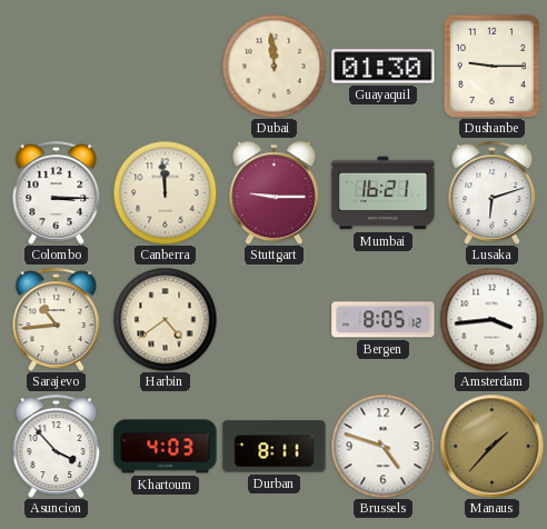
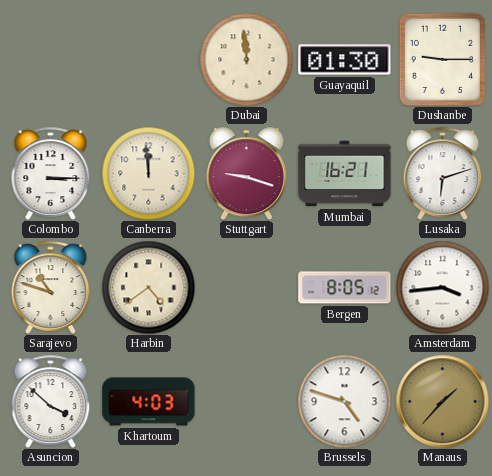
Stuttgart: 9:15 -> 9:18
Sarajevo: 10:44 -> 10:48
Asuncion: 3:53 -> 3:52
Durban: 8:11 -> none
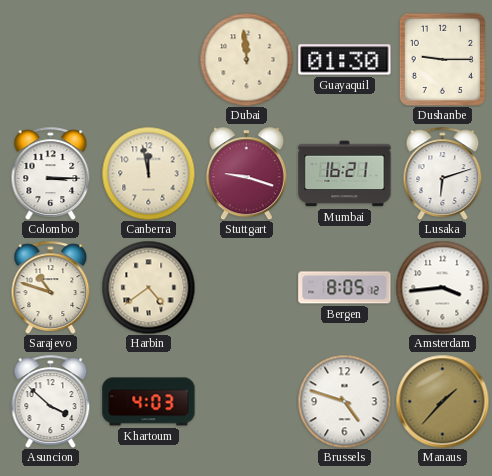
Canberra: 11:59 -> 11:58
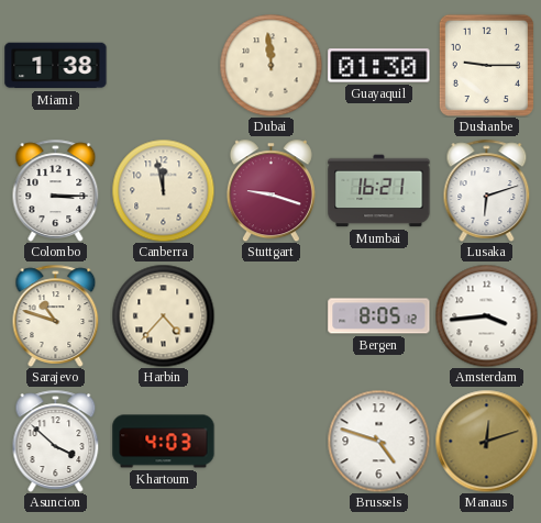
Miami: none -> 1:38
Harbin: 4:39 -> 4:37
Manaus: 1:37 -> 12:12
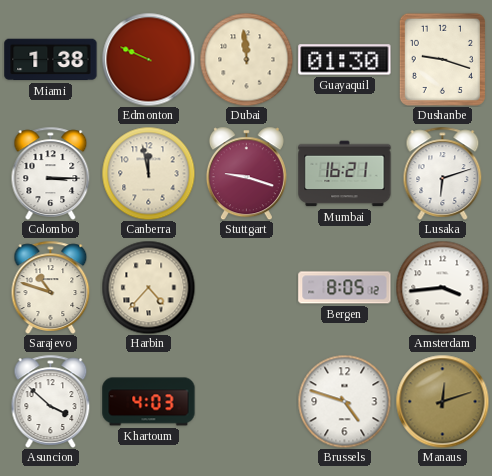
Edmonton: none -> 9:49
Dushanbe: 9:15 -> 9:18
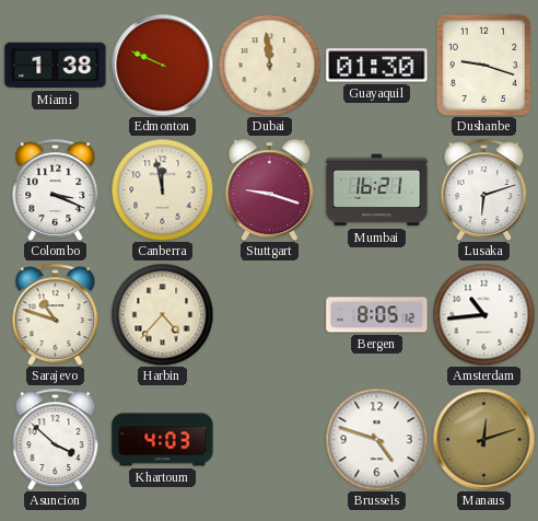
Colombo: 3:15 -> 3:19
Amsterdam: 3:44 -> 10:44
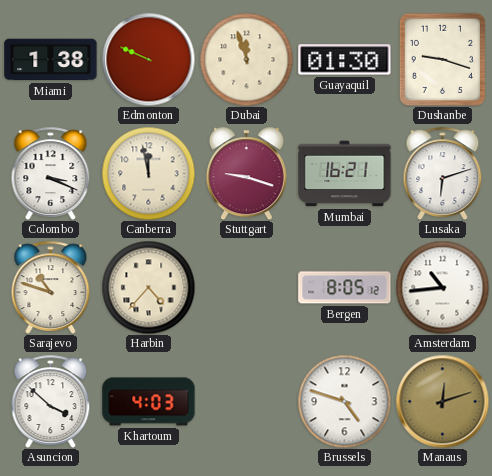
Dubai: 11:59 -> 11:57
